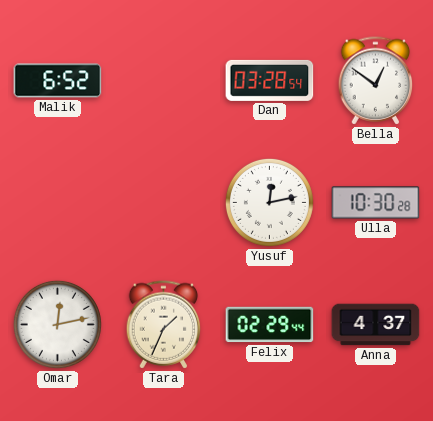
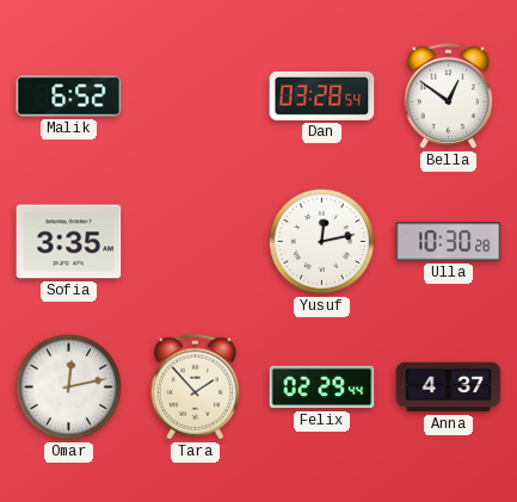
Sofia: none -> 3:35
Tara: 1:34 -> 1:53
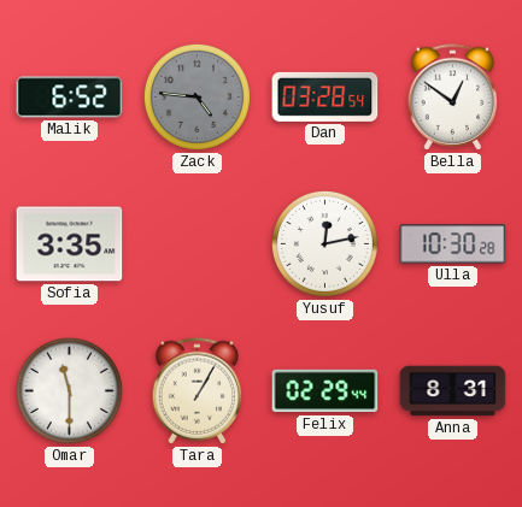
Zack: none -> 4:46
Omar: 12:13 -> 11:30
Tara: 1:53 -> 1:05
Anna: 4:37 -> 8:31
